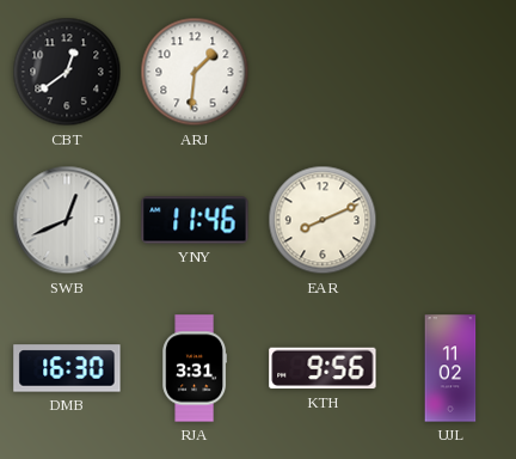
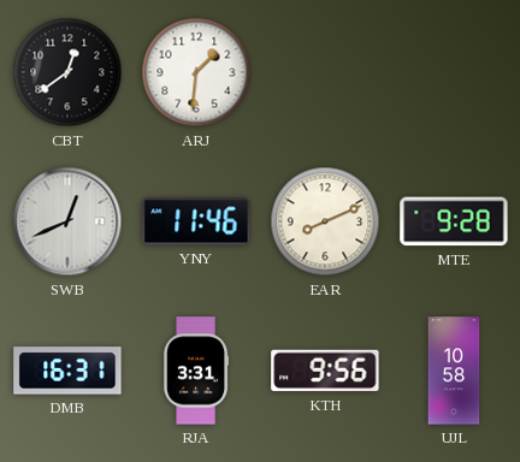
MTE: none -> 9:28
DMB: 16:30 -> 16:31
UJL: 11:02 -> 10:58
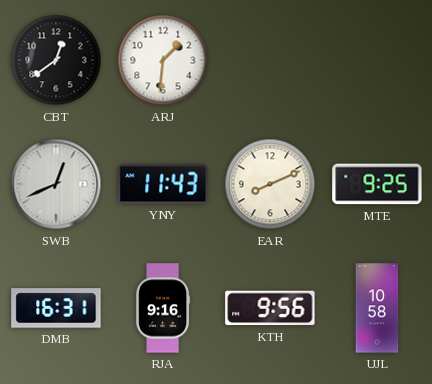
YNY: 11:46 -> 11:43
MTE: 9:28 -> 9:25
RJA: 3:31 -> 9:16
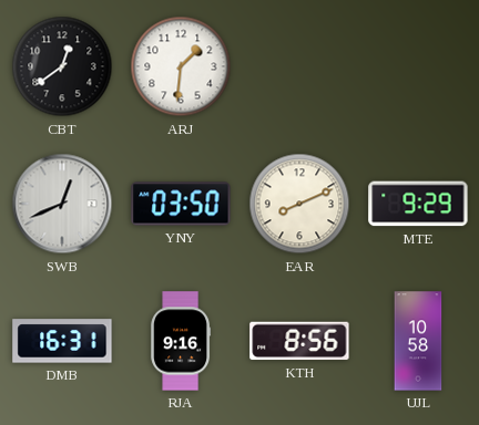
YNY: 11:43 -> 03:50
MTE: 9:25 -> 9:29
KTH: 9:56 -> 8:56
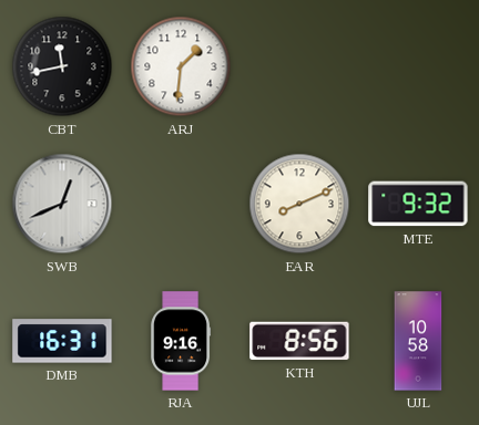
CBT: 12:39 -> 11:43
YNY: 03:50 -> none
MTE: 9:29 -> 9:32
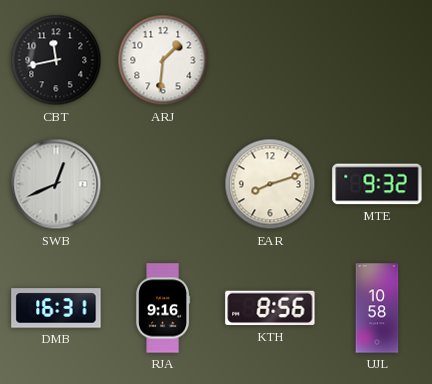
EAR: 8:11 -> 8:12
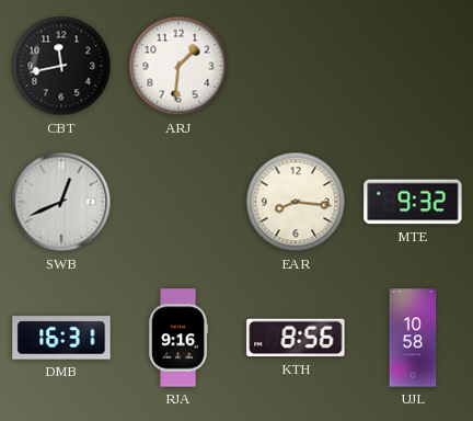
EAR: 8:12 -> 8:16
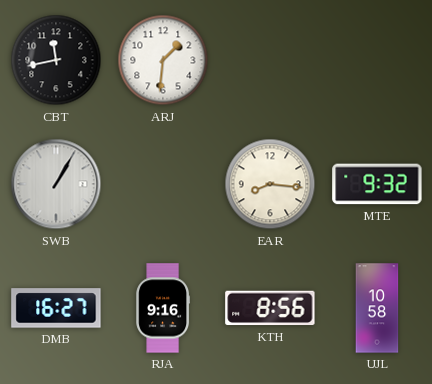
SWB: 12:41 -> 1:05
DMB: 16:31 -> 16:27
